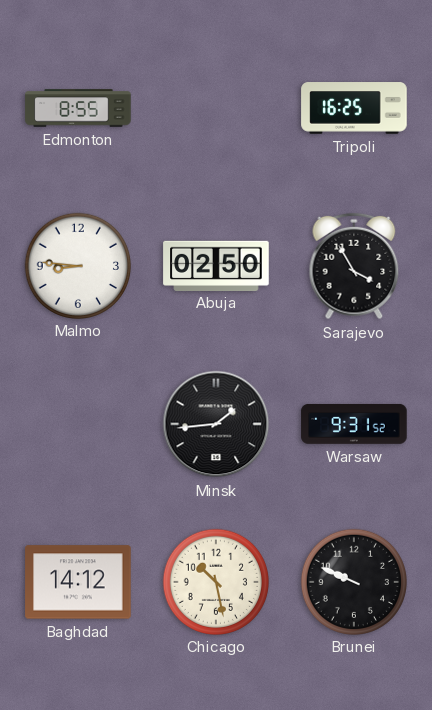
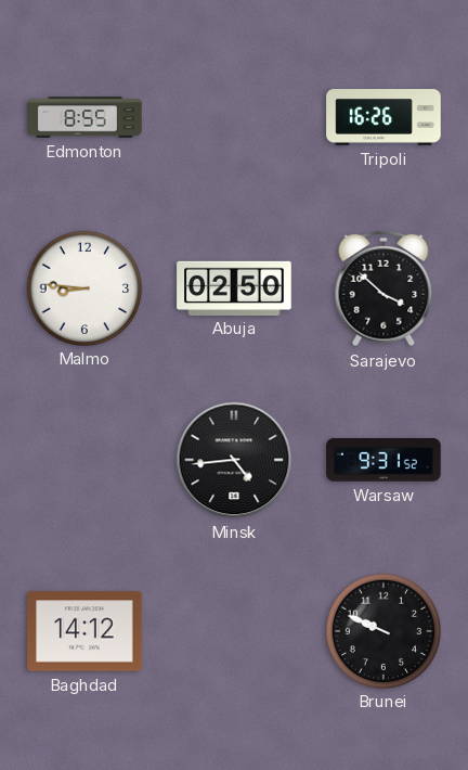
Tripoli: 16:25 -> 16:26
Sarajevo: 3:55 -> 3:52
Minsk: 1:44 -> 4:44
Chicago: 10:28 -> none
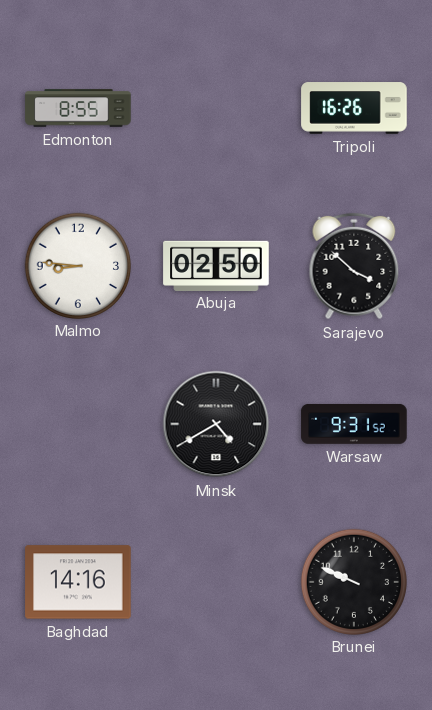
Minsk: 4:44 -> 4:40
Baghdad: 14:12 -> 14:16
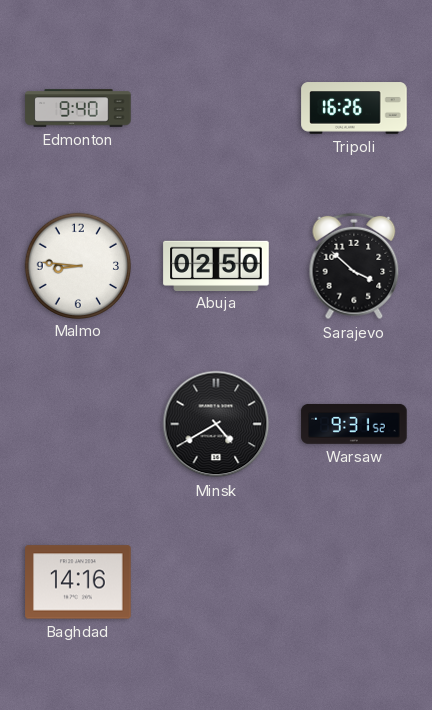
Edmonton: 8:55 -> 9:40
Brunei: 9:49 -> none
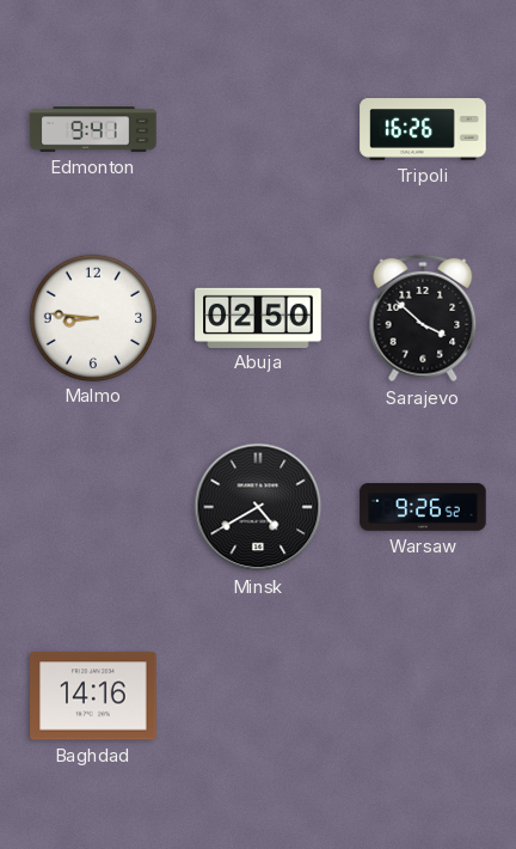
Edmonton: 9:40 -> 9:41
Warsaw: 9:31 -> 9:26
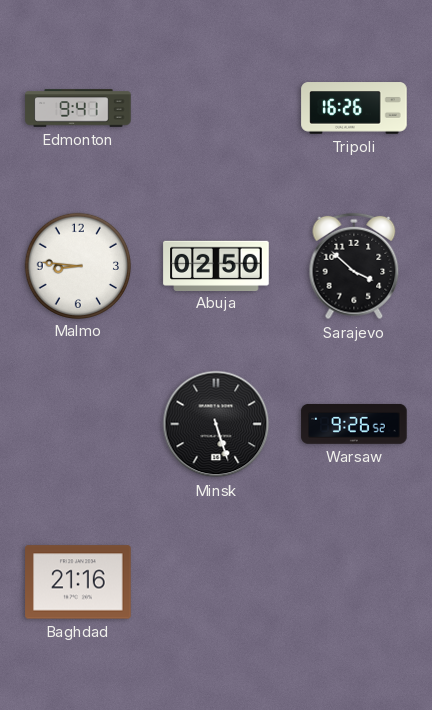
Minsk: 4:40 -> 5:27
Baghdad: 14:16 -> 21:16
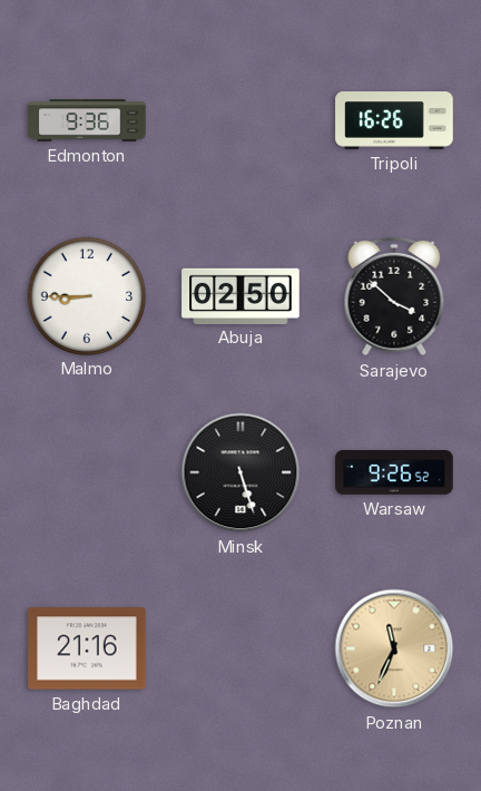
Edmonton: 9:41 -> 9:36
Malmo: 8:46 -> 8:45
Poznan: none -> 11:34
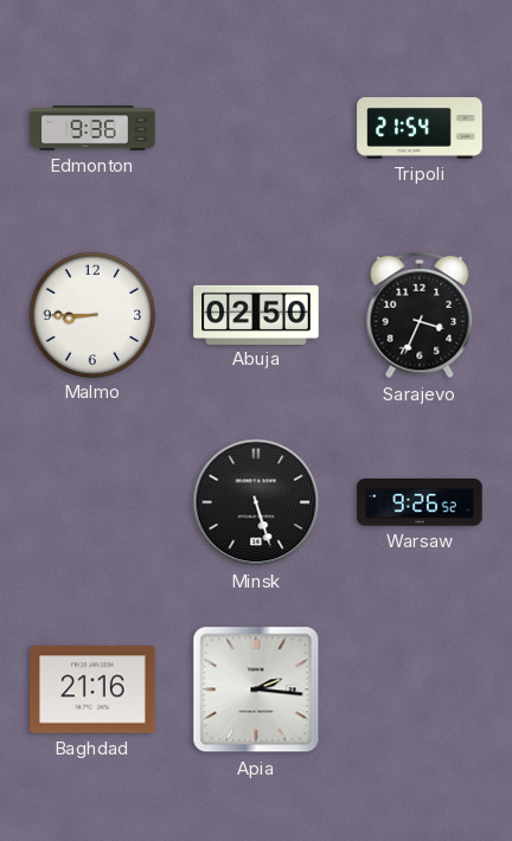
Tripoli: 16:26 -> 21:54
Sarajevo: 3:52 -> 3:34
Apia: none -> 2:16
Poznan: 11:34 -> none
